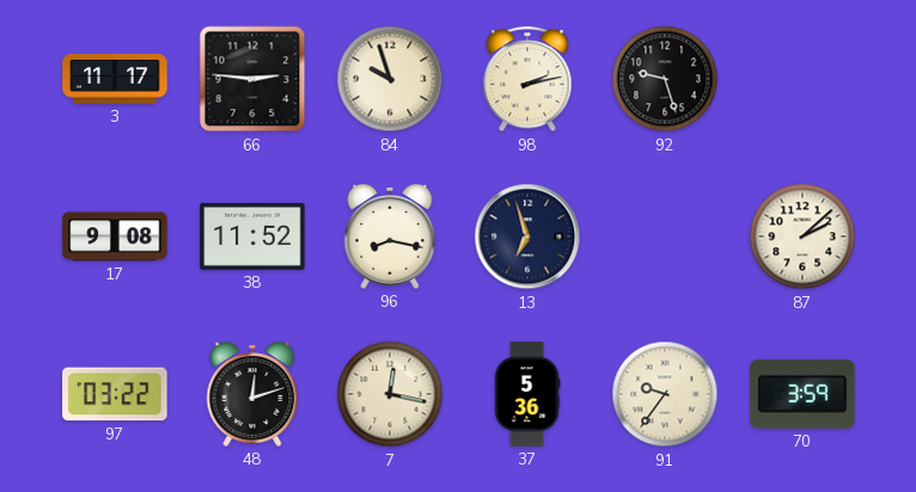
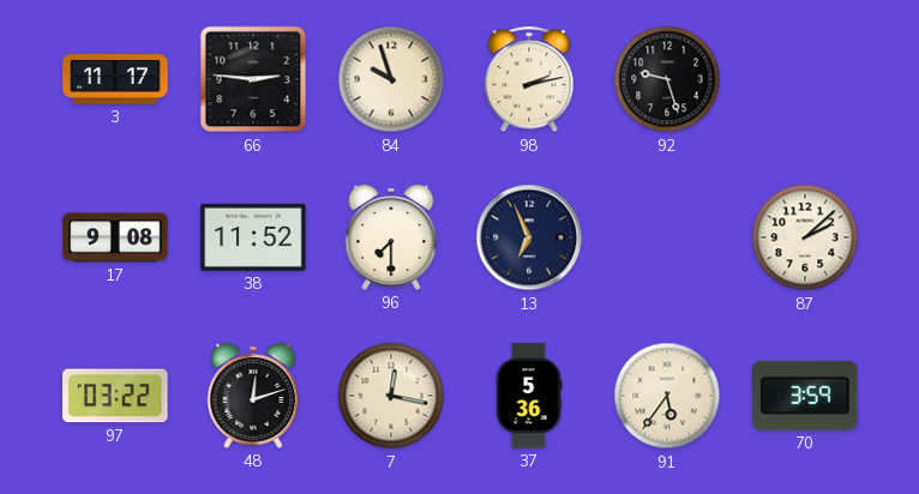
96: 8:17 -> 7:30
13: 6:57 -> 6:56
91: 9:36 -> 5:36
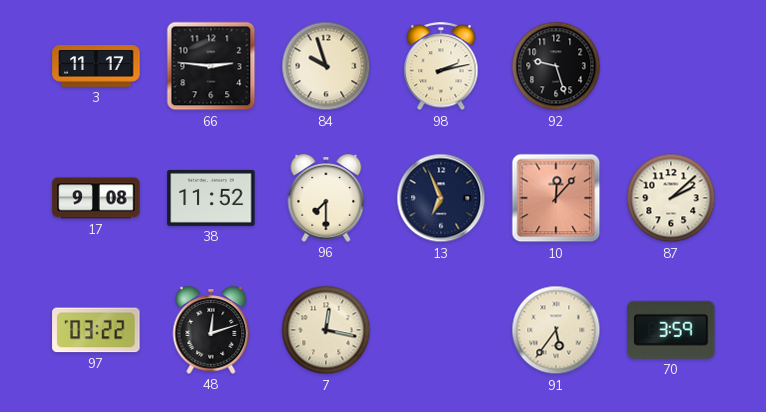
10: none -> 12:07
37: 5:36 -> none
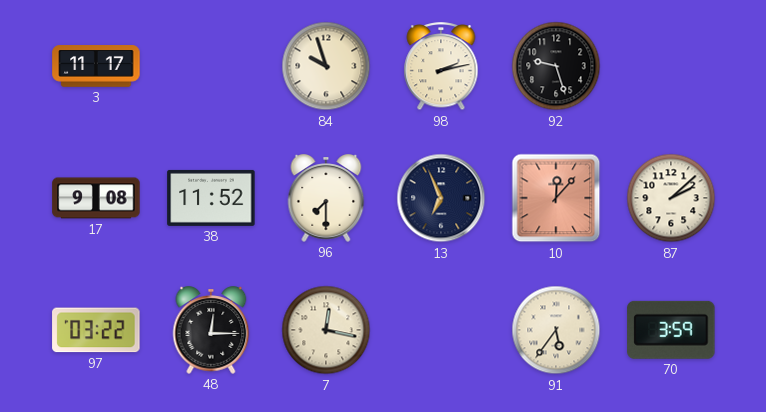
66: 2:46 -> none
48: 12:12 -> 12:15
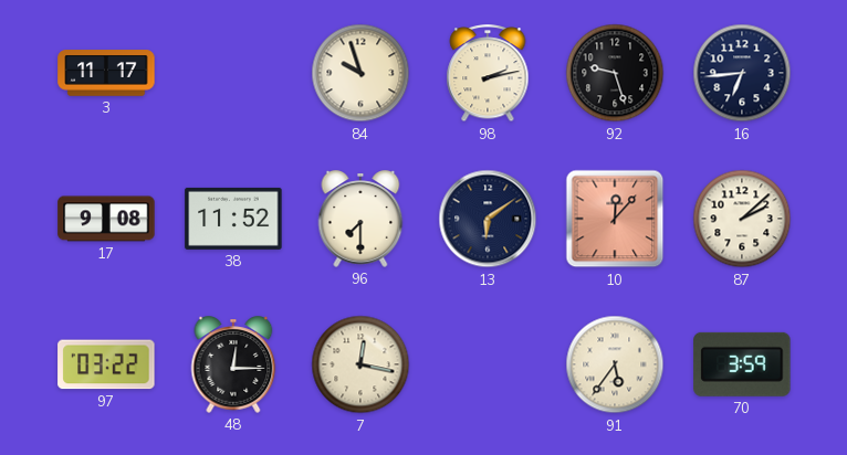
16: none -> 6:44
13: 6:56 -> 6:09
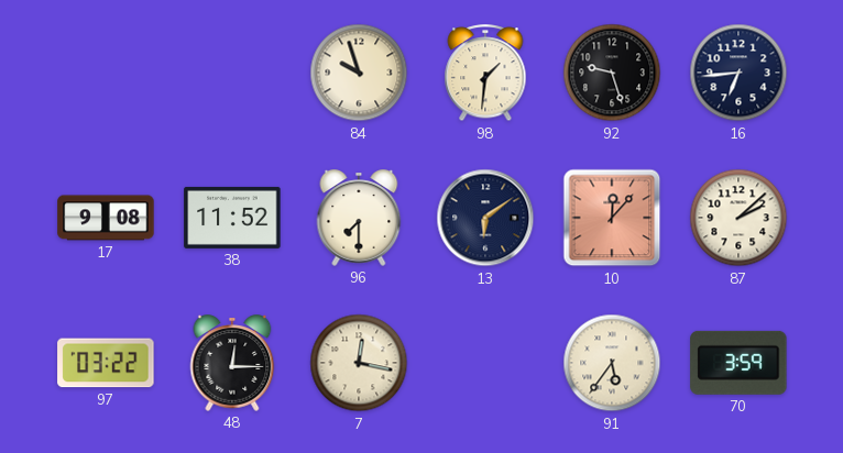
3: 11:17 -> none
98: 2:13 -> 1:31
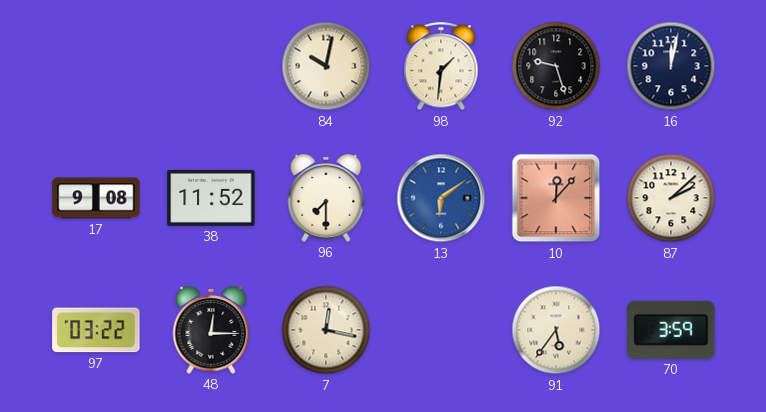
84: 9:57 -> 10:02
16: 6:44 -> 12:02
13 dial: navy -> blue
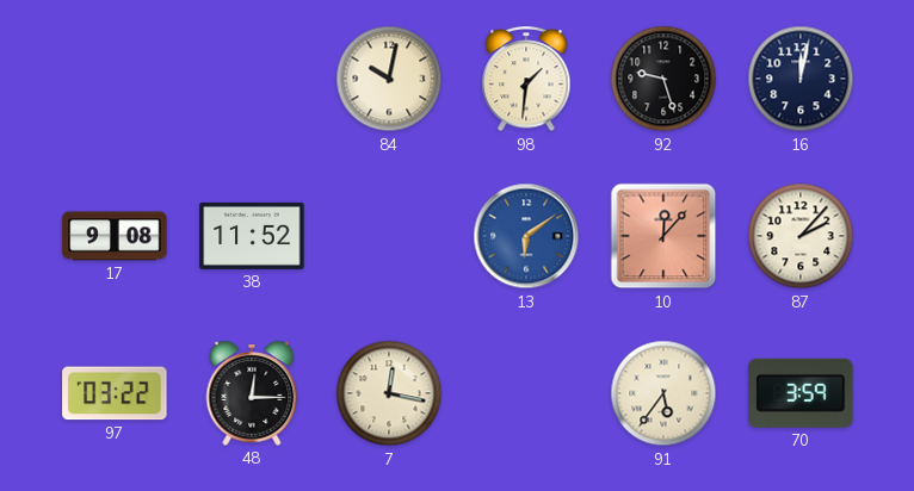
96: 7:30 -> none
87: 2:08 -> 2:07
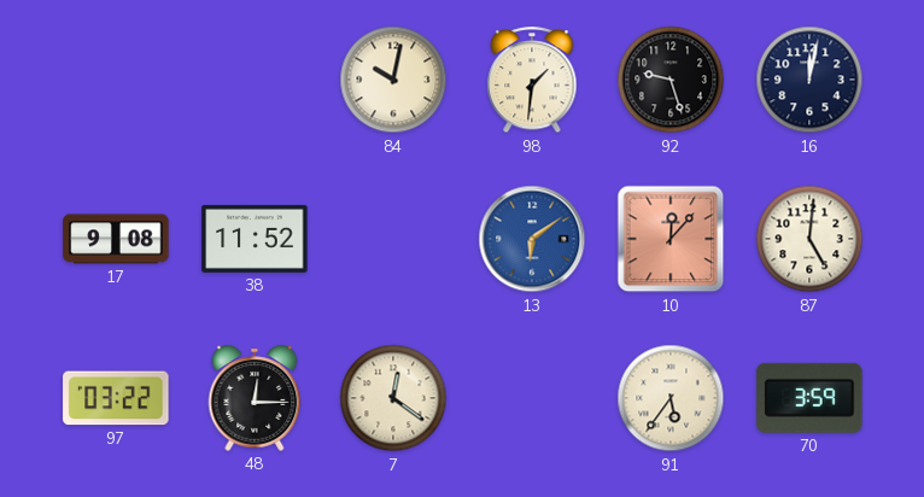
87: 2:07 -> 5:01
7: 12:17 -> 12:21
